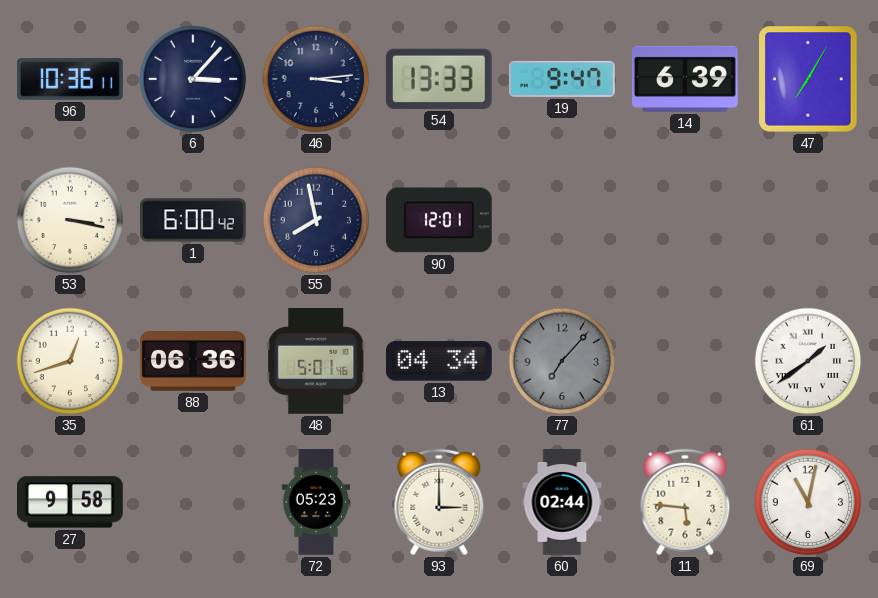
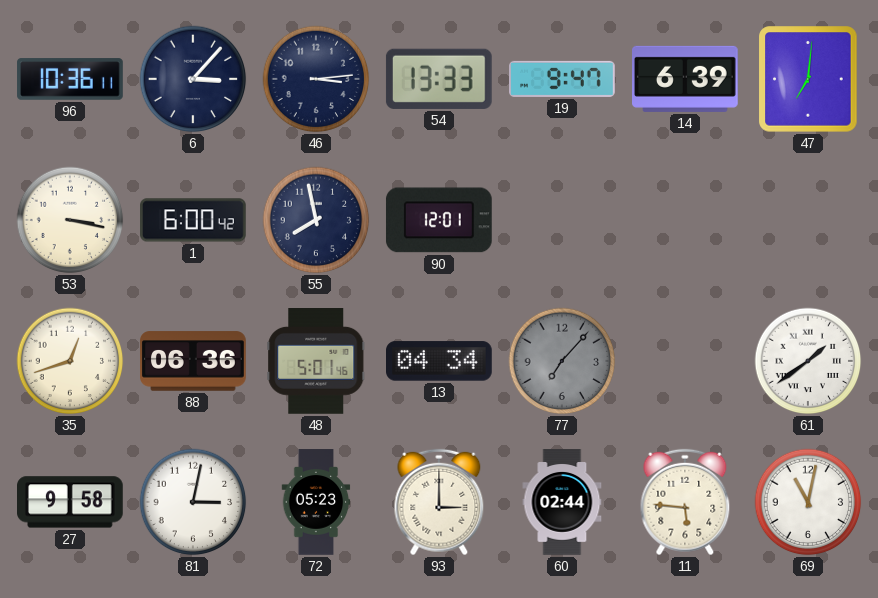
47: 7:05 -> 7:01
81: none -> 3:02
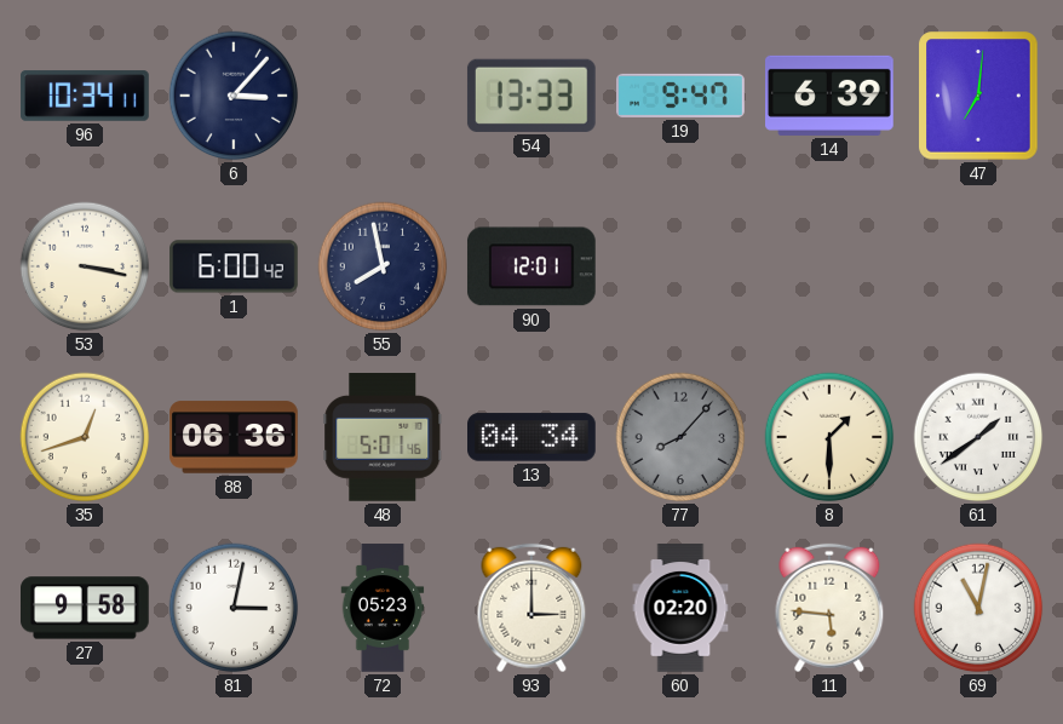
96: 10:36 -> 10:34
46: 3:14 -> none
77: 7:07 -> 8:07
8: none -> 1:30
60: 02:44 -> 02:20
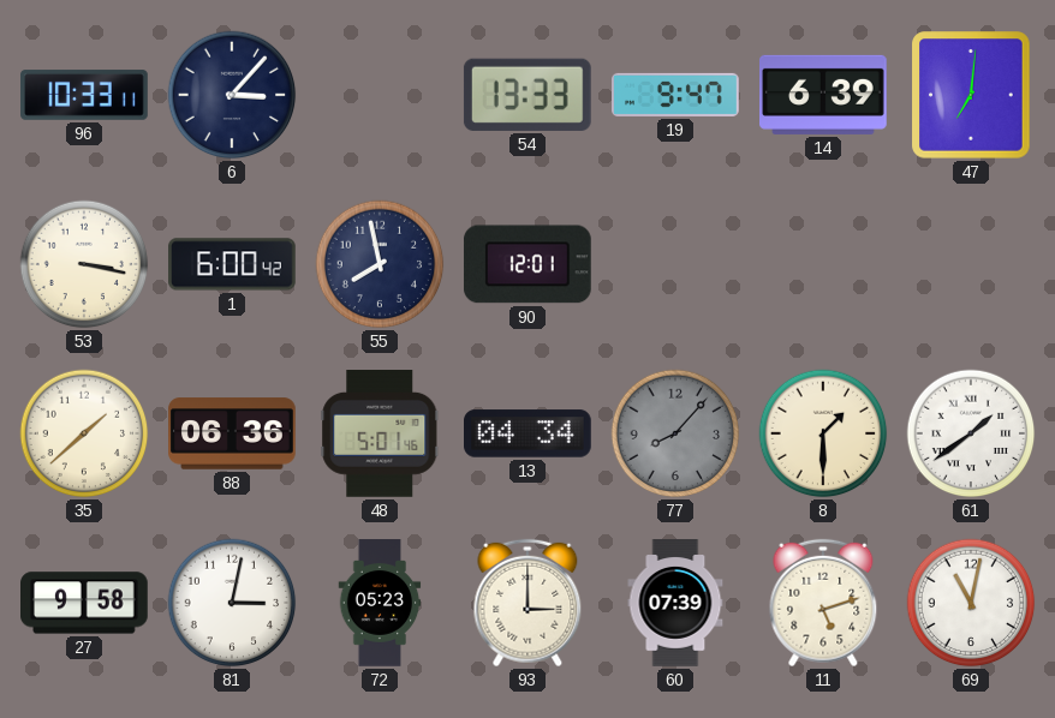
96: 10:34 -> 10:33
35: 12:42 -> 1:38
60: 02:20 -> 07:39
11: 5:46 -> 5:12
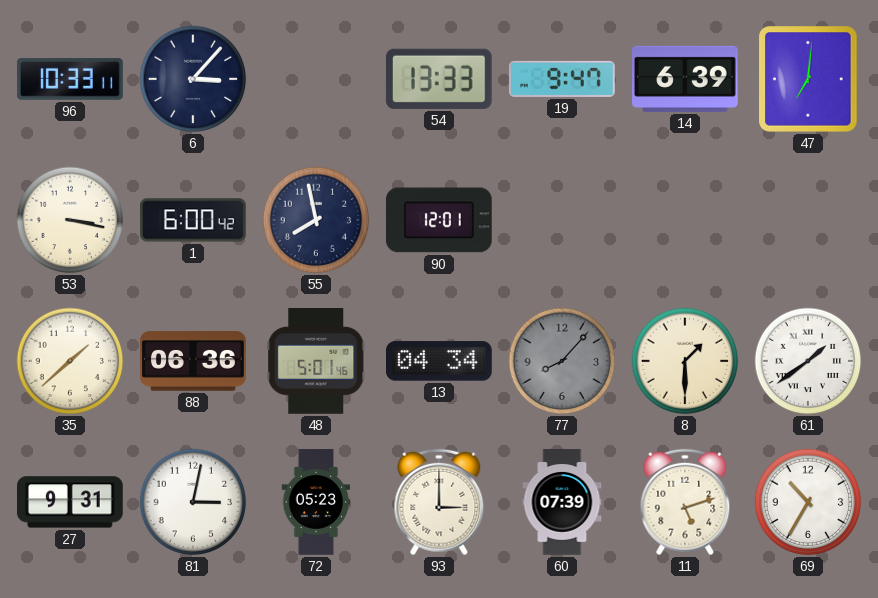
27: 9:58 -> 9:31
69: 11:02 -> 10:35
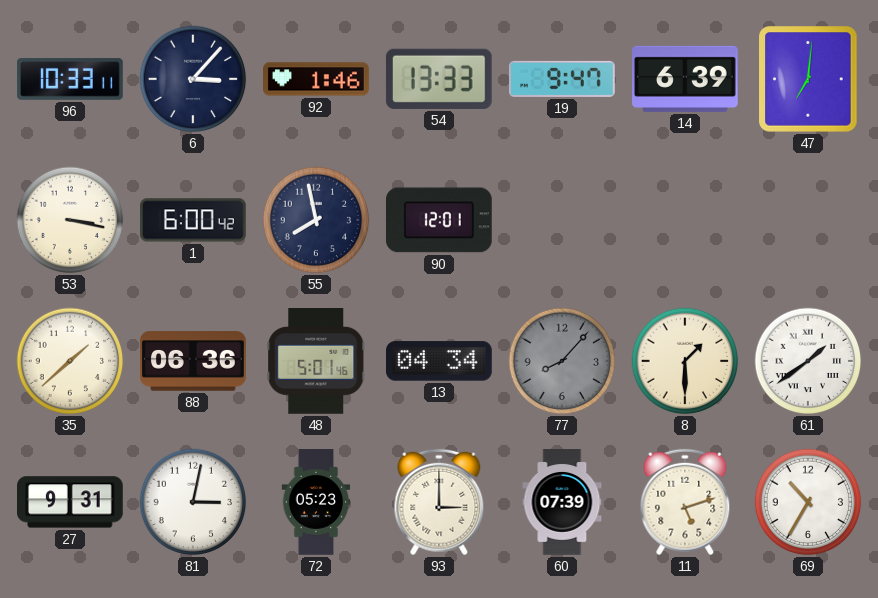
92: none -> 1:46
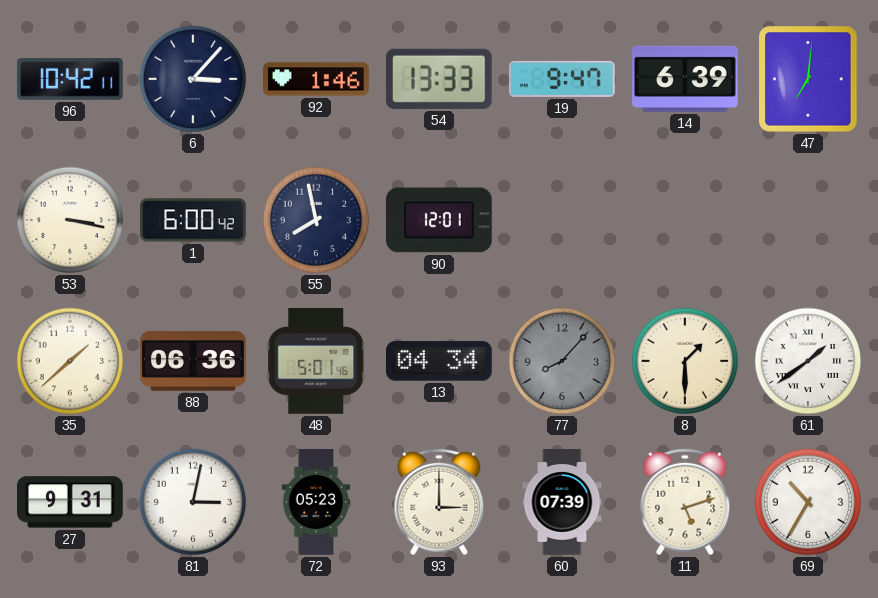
96: 10:33 -> 10:42
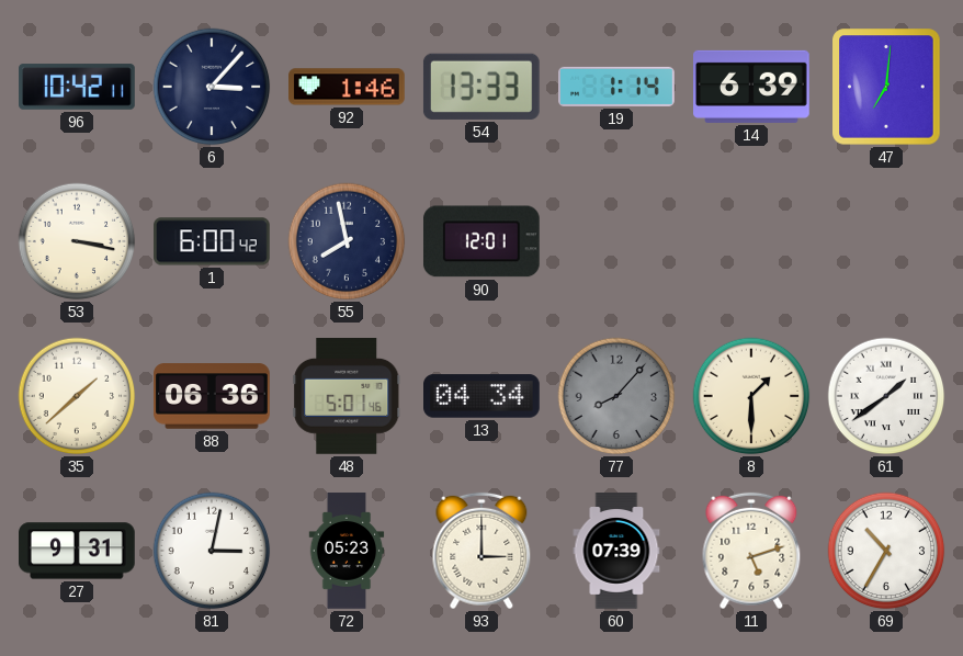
19: 9:47 -> 1:14
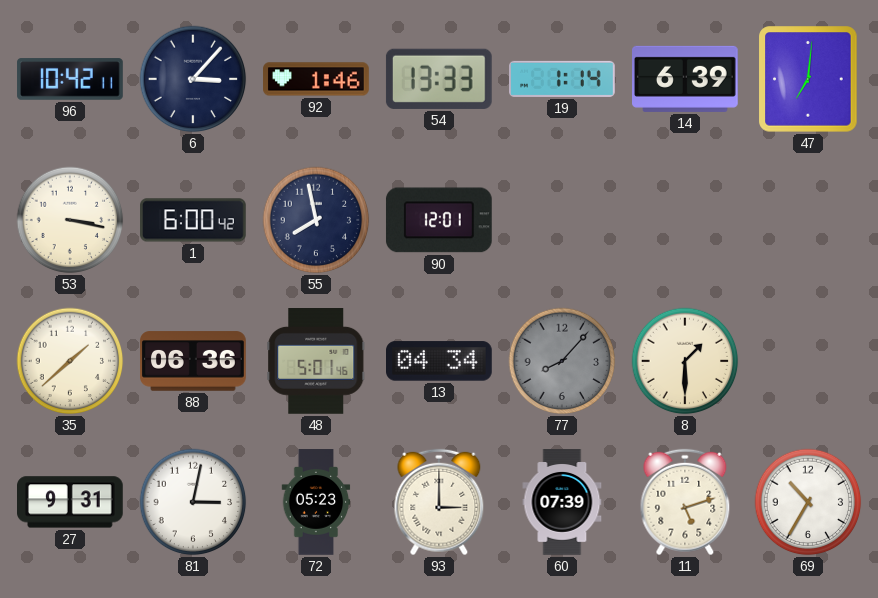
61: 1:39 -> none
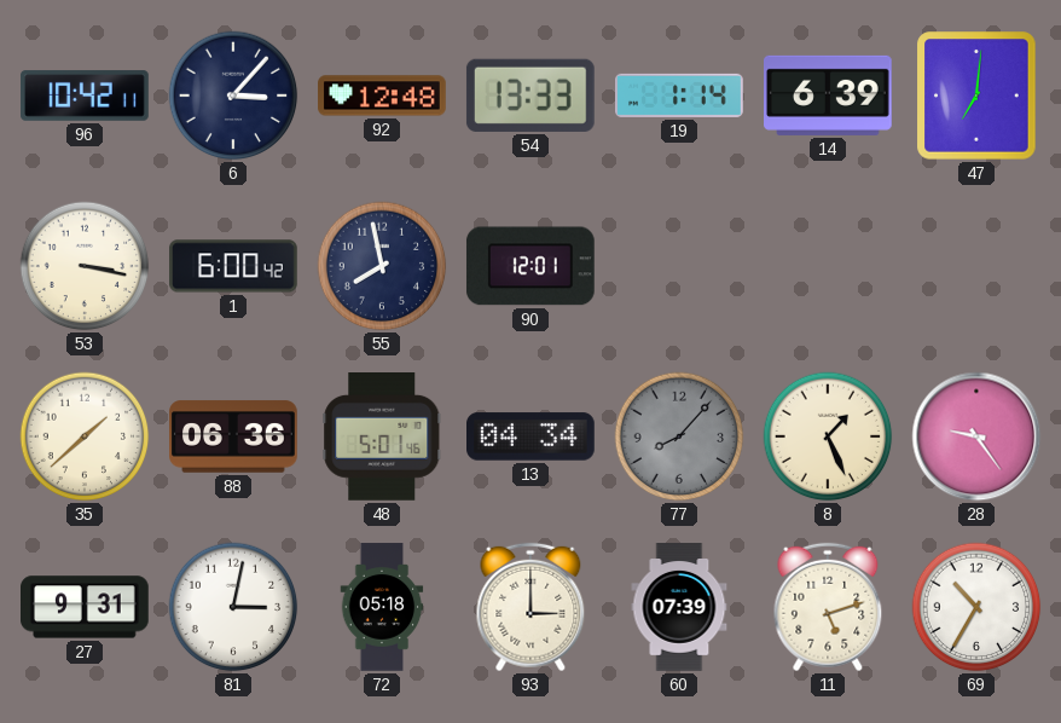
92: 1:46 -> 12:48
8: 1:30 -> 1:26
28: none -> 9:24
72: 05:23 -> 05:18
